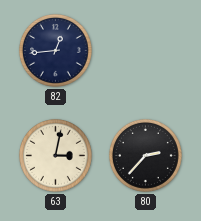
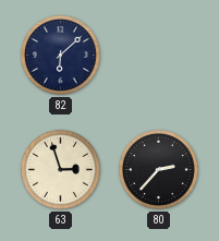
82: 12:44 -> 6:08
63: 3:02 -> 2:57
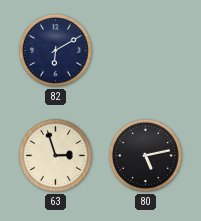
82: 6:08 -> 6:10
80: 2:37 -> 5:13
